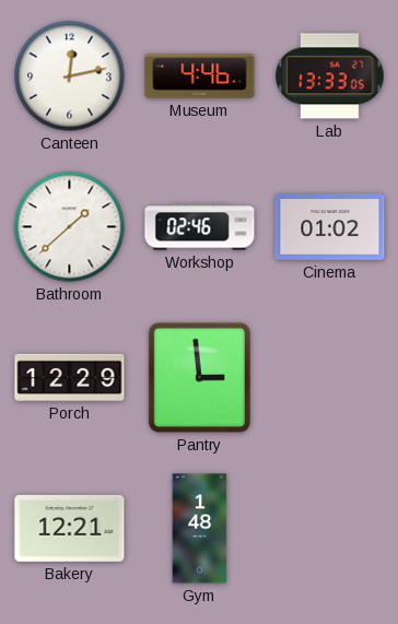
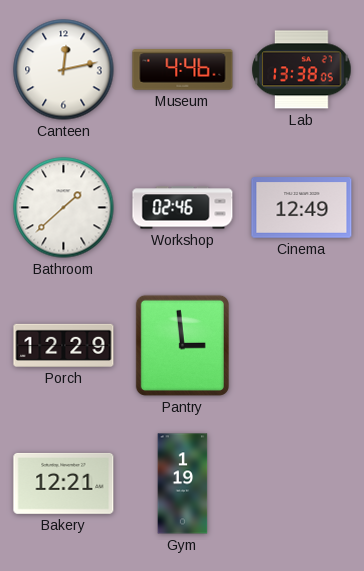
Lab: 13:33 -> 13:38
Cinema: 01:02 -> 12:49
Gym: 1:48 -> 1:19
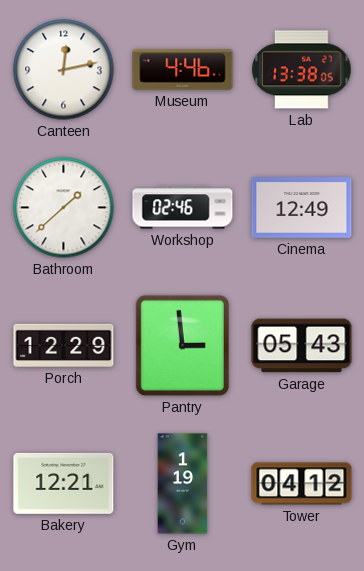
Garage: none -> 05:43
Tower: none -> 04:12
